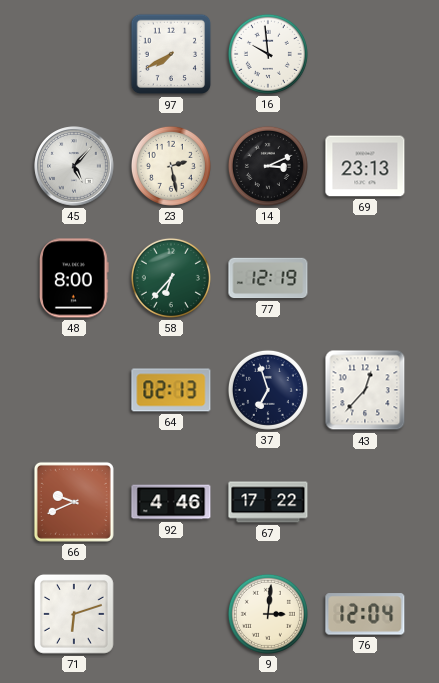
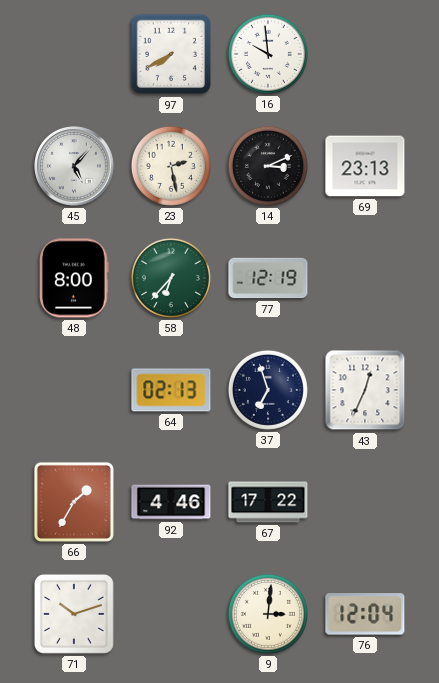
43: 12:37 -> 12:34
66: 9:41 -> 1:35
71: 6:12 -> 10:12
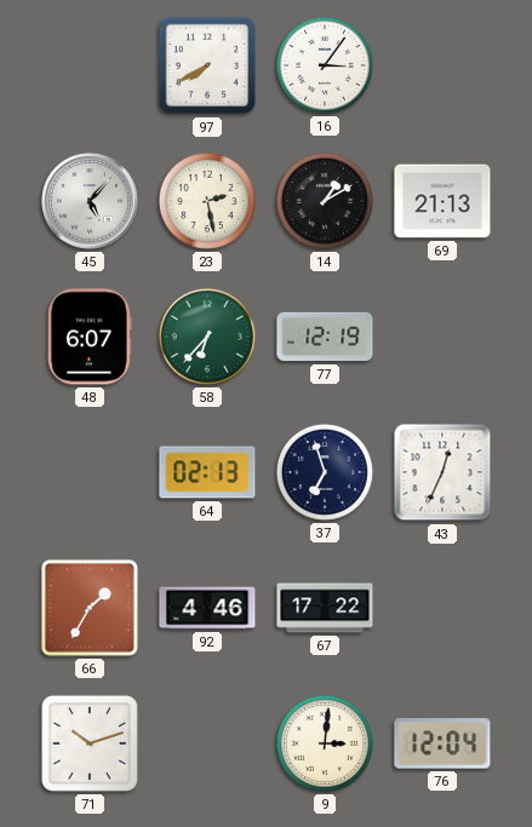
16: 9:59 -> 3:06
14: 3:11 -> 1:10
69: 23:13 -> 21:13
48: 8:00 -> 6:07
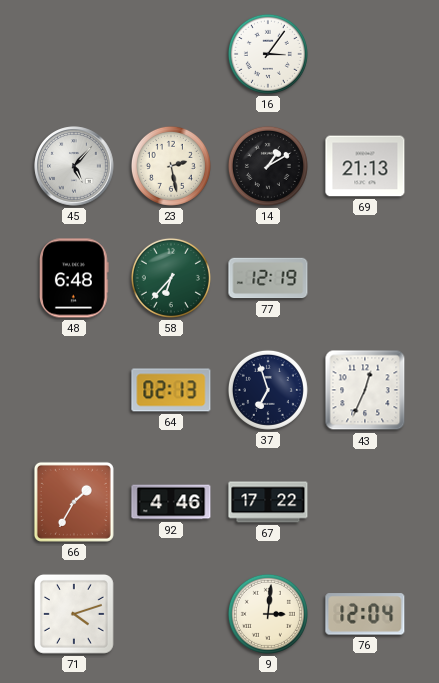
97: 7:40 -> none
48: 6:07 -> 6:48
71: 10:12 -> 4:12
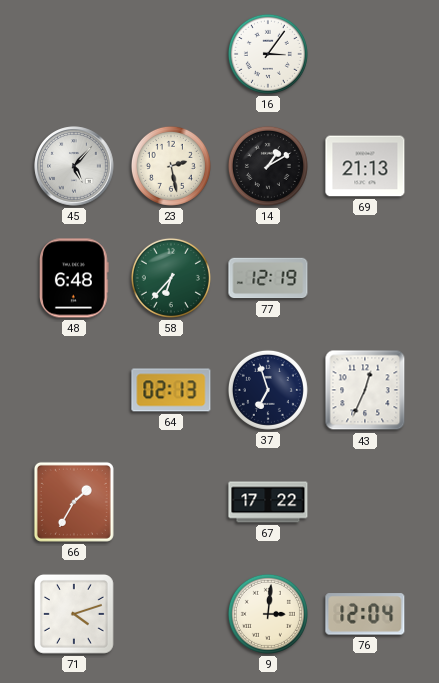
92: 4:46 -> none
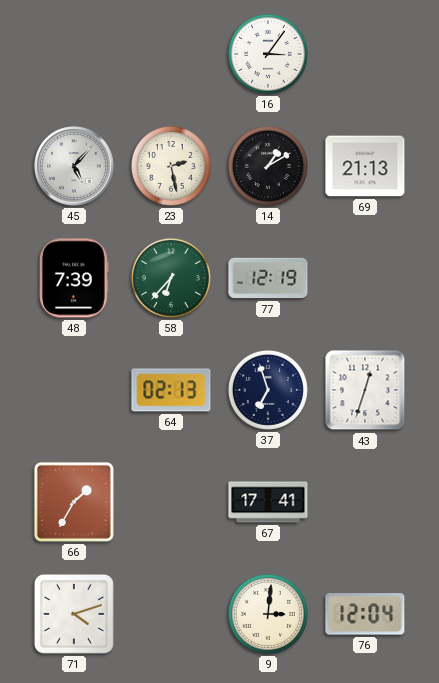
48: 6:48 -> 7:39
43: 12:34 -> 12:33
67: 17:22 -> 17:41
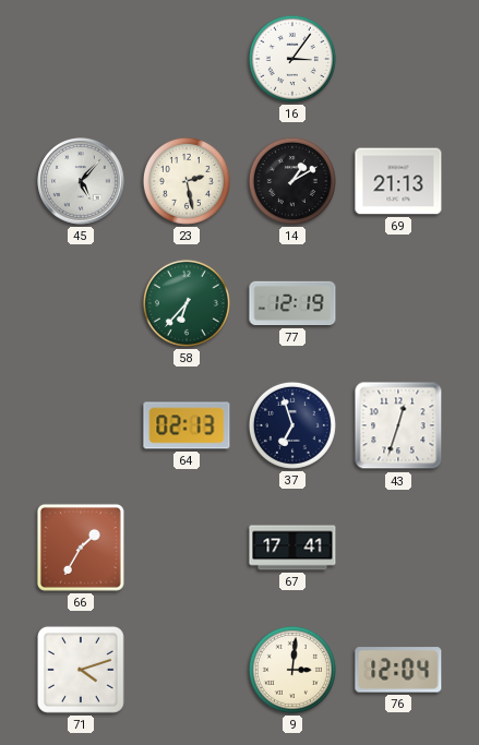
48: 7:39 -> none
